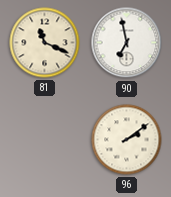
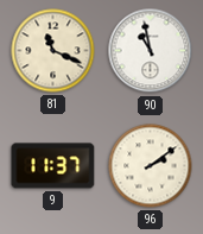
90: 6:58 -> 10:58
9: none -> 11:37
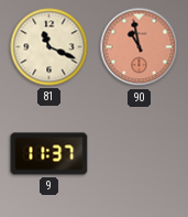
90 dial: white -> salmon
96: 2:09 -> none
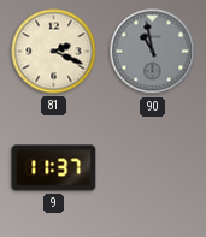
81: 11:19 -> 2:19
90 dial: salmon -> grey
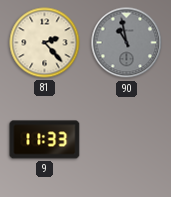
81: 2:19 -> 2:23
9: 11:37 -> 11:33
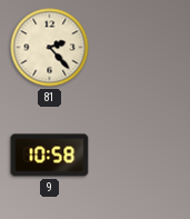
90: 10:58 -> none
9: 11:33 -> 10:58
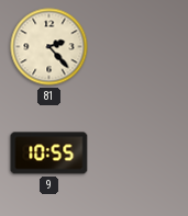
9: 10:58 -> 10:55
